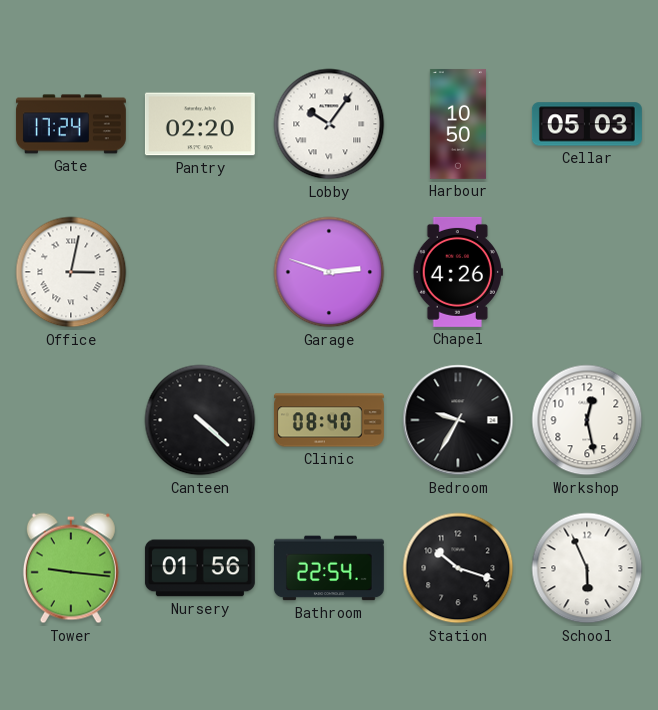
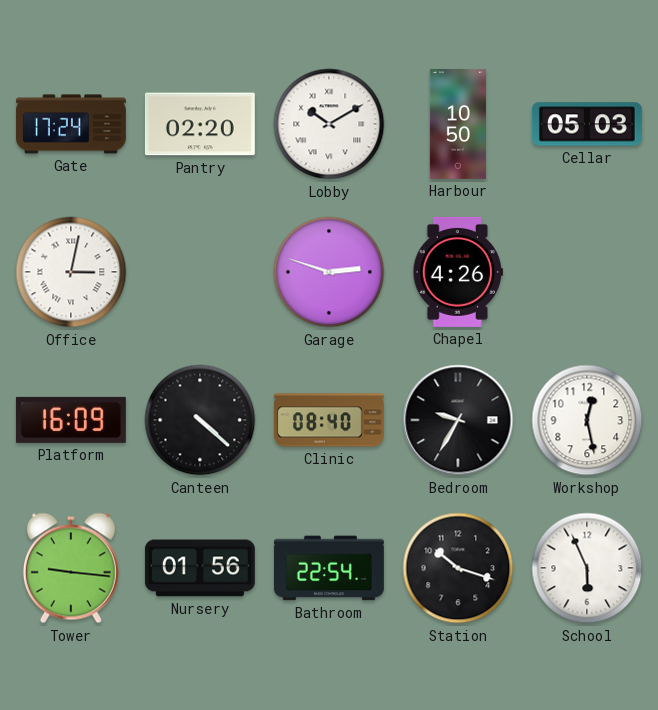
Lobby: 10:06 -> 10:10
Platform: none -> 16:09
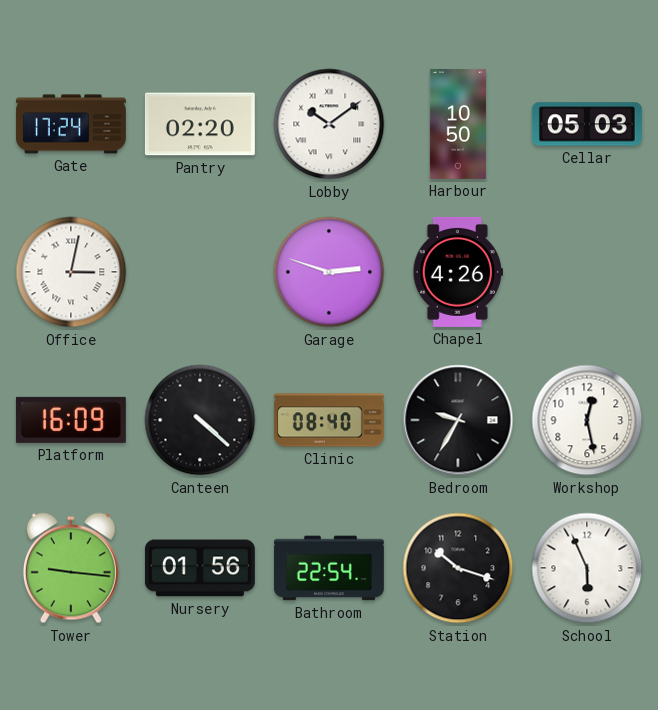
Lobby: 10:10 -> 10:09
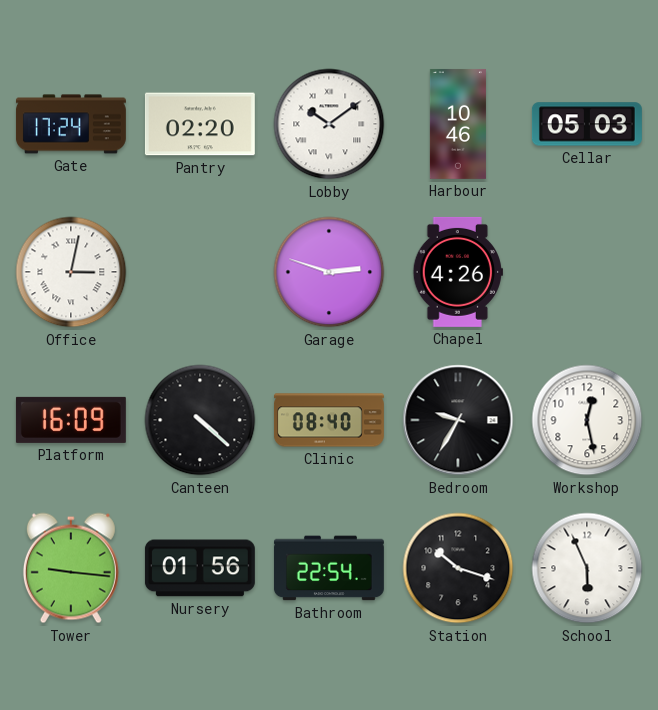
Harbour: 10:50 -> 10:46
